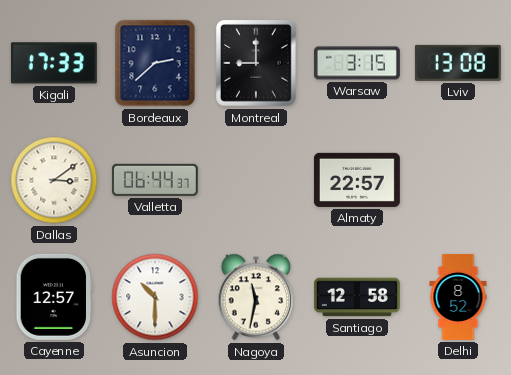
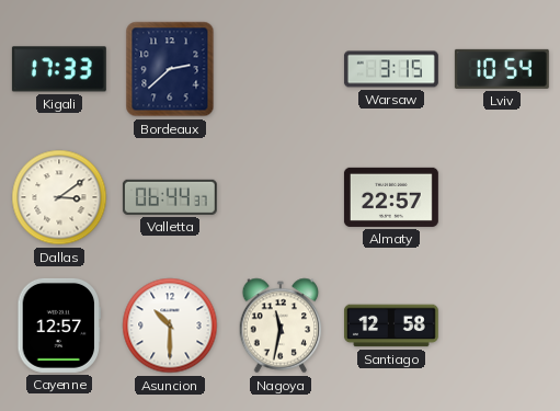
Montreal: 9:00 -> none
Lviv: 13:08 -> 10:54
Delhi: 8:52 -> none
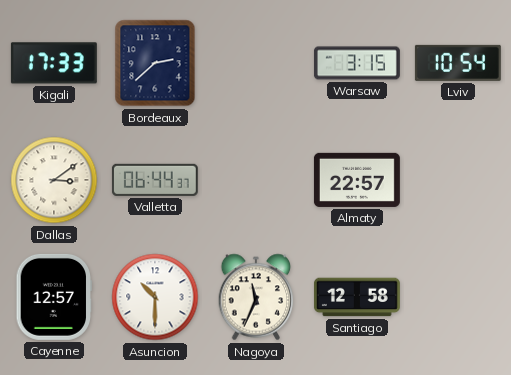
Nagoya: 11:32 -> 11:34
